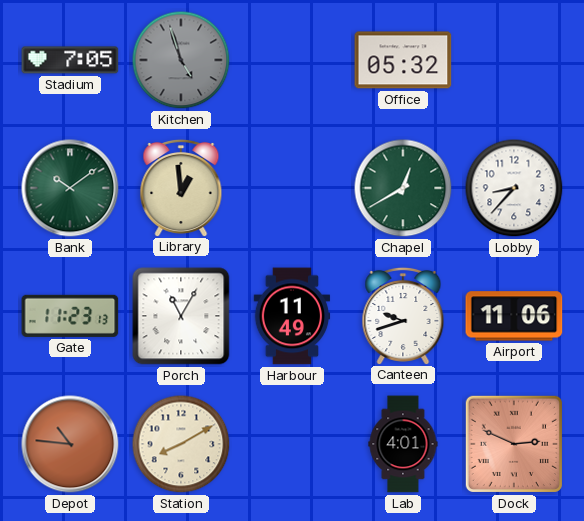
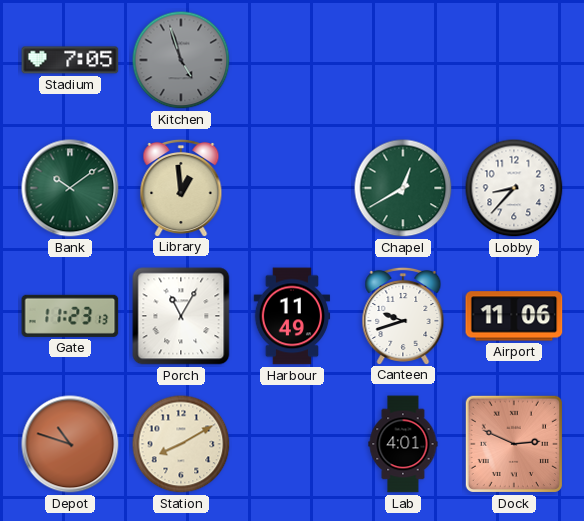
Office: 05:32 -> none
Depot: 10:46 -> 10:48
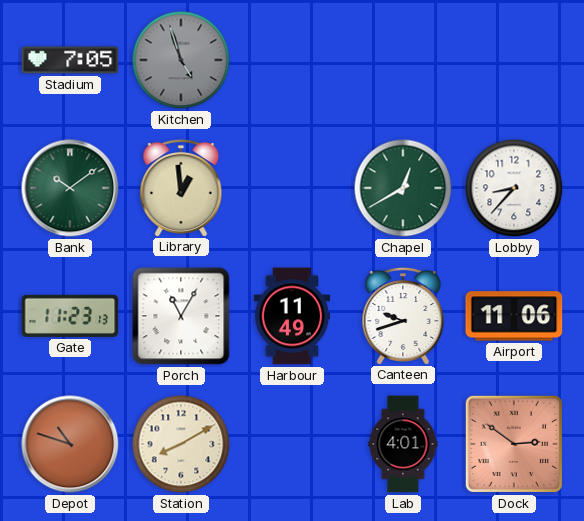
Dock: 2:49 -> 2:51
